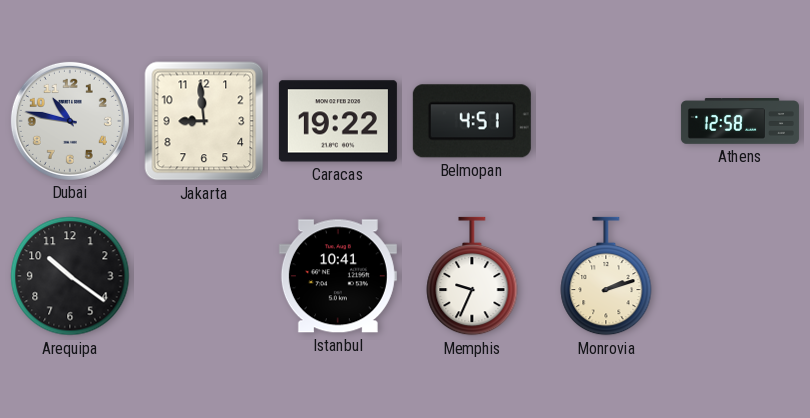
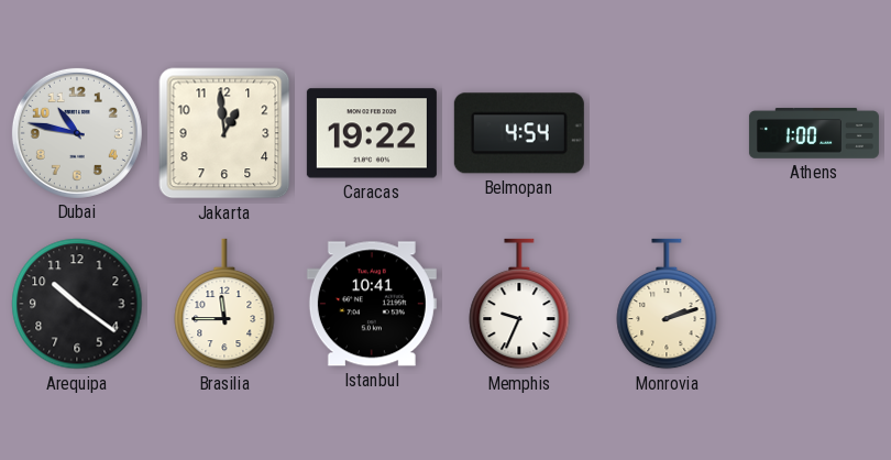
Jakarta: 8:59 -> 12:59
Belmopan: 4:51 -> 4:54
Athens: 12:58 -> 1:00
Brasilia: none -> 11:45
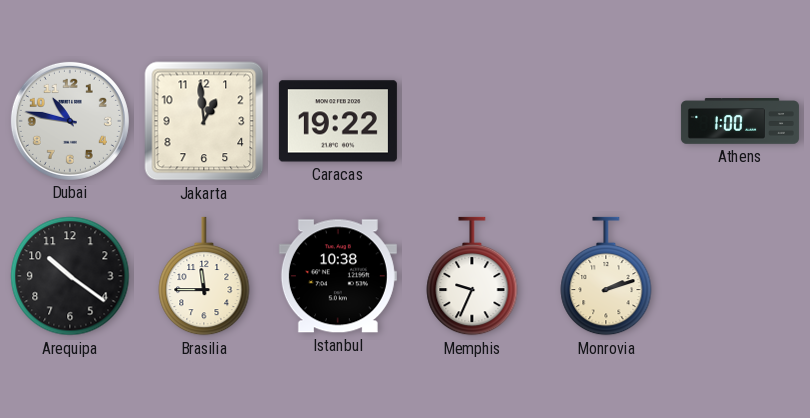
Belmopan: 4:54 -> none
Istanbul: 10:41 -> 10:38
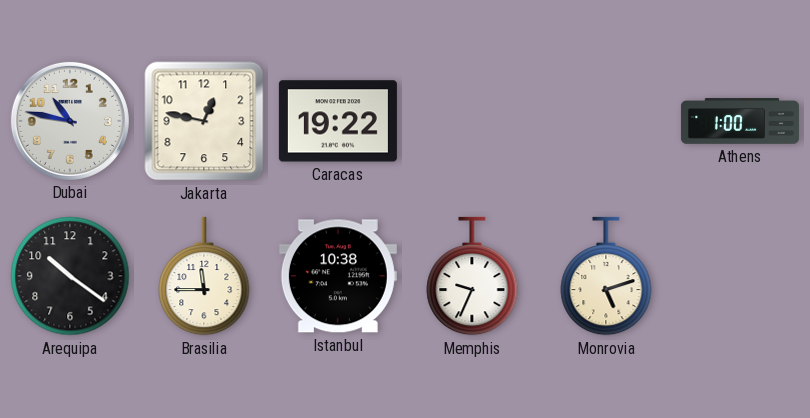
Jakarta: 12:59 -> 12:47
Monrovia: 2:12 -> 5:12
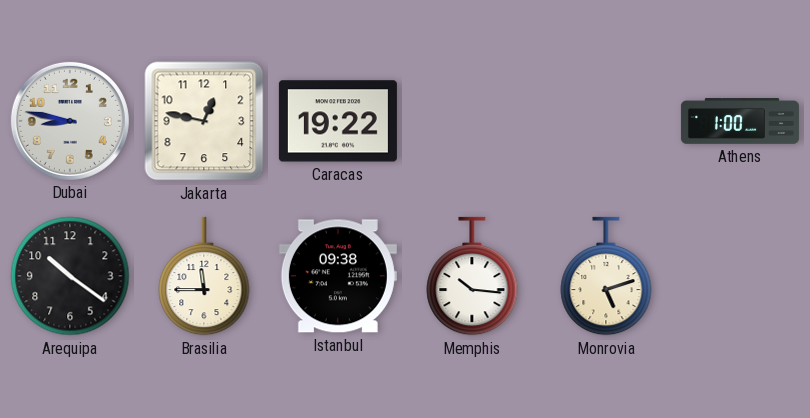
Dubai: 10:47 -> 8:47
Istanbul: 10:38 -> 09:38
Memphis: 9:34 -> 10:16
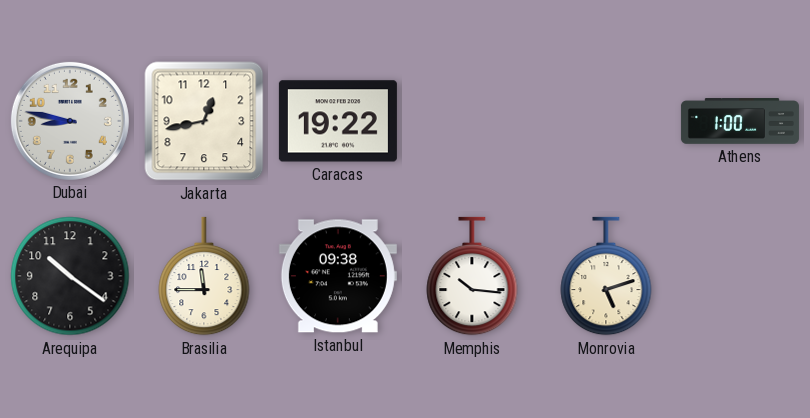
Jakarta: 12:47 -> 12:43
